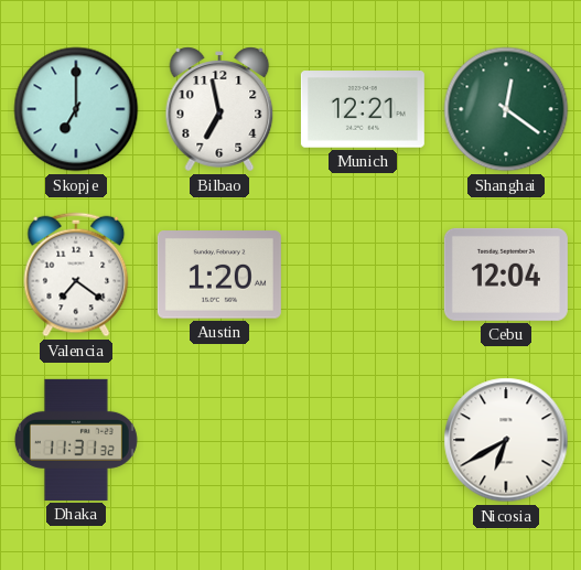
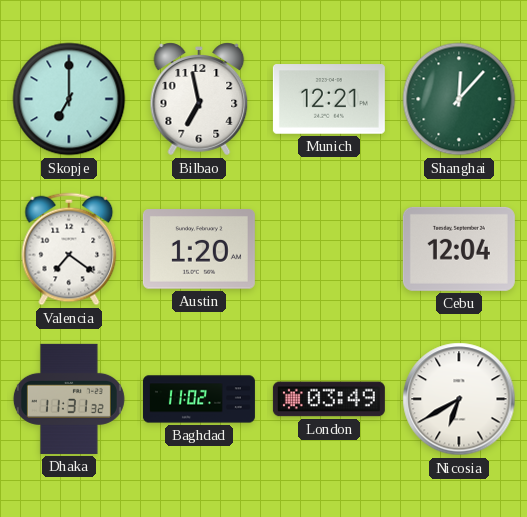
Shanghai: 12:21 -> 12:07
Baghdad: none -> 11:02
London: none -> 03:49
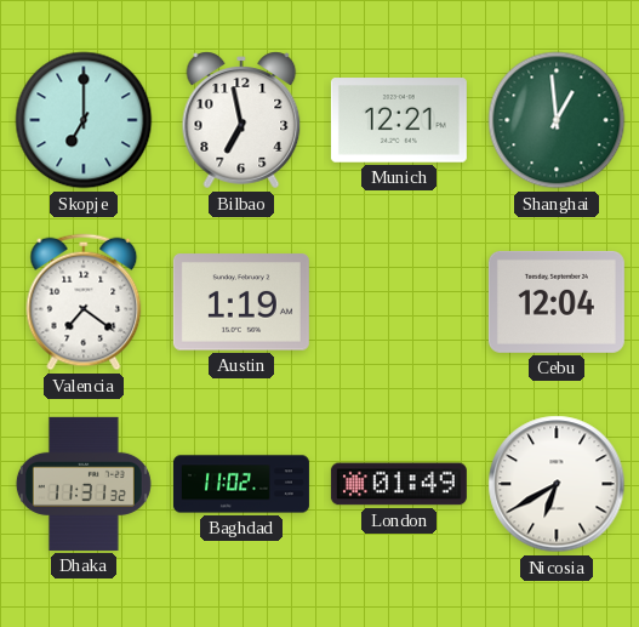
Shanghai: 12:07 -> 12:59
Austin: 1:20 -> 1:19
London: 03:49 -> 01:49
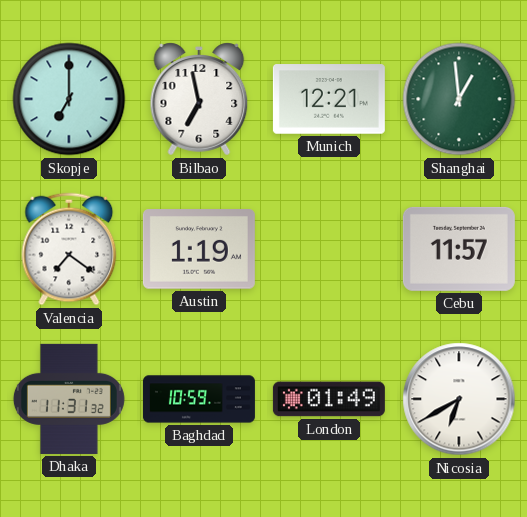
Cebu: 12:04 -> 11:57
Baghdad: 11:02 -> 10:59
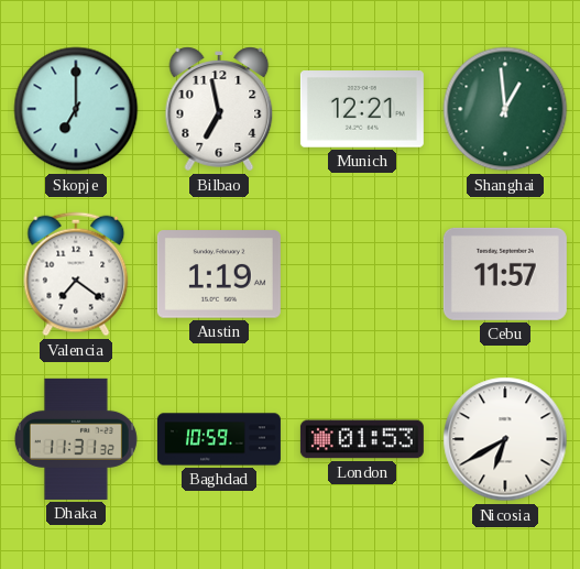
London: 01:49 -> 01:53
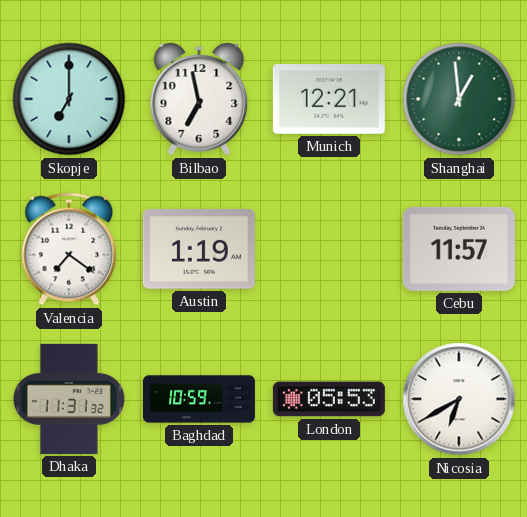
London: 01:53 -> 05:53
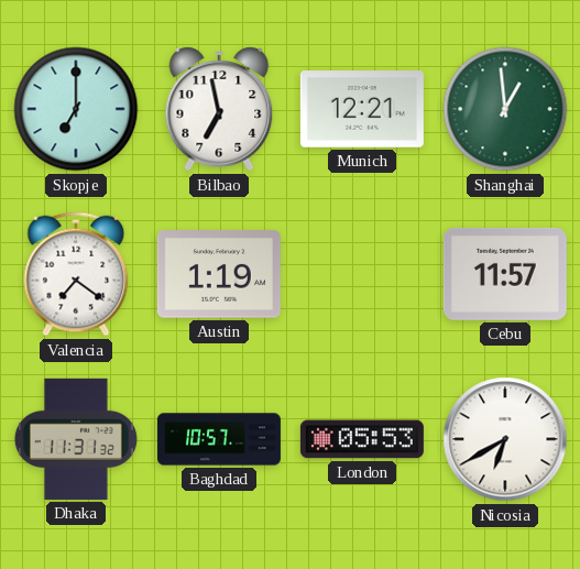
Baghdad: 10:59 -> 10:57
